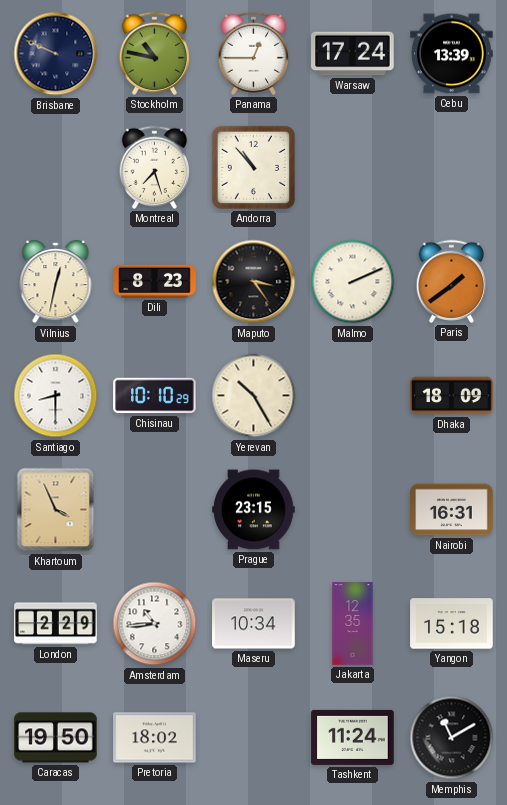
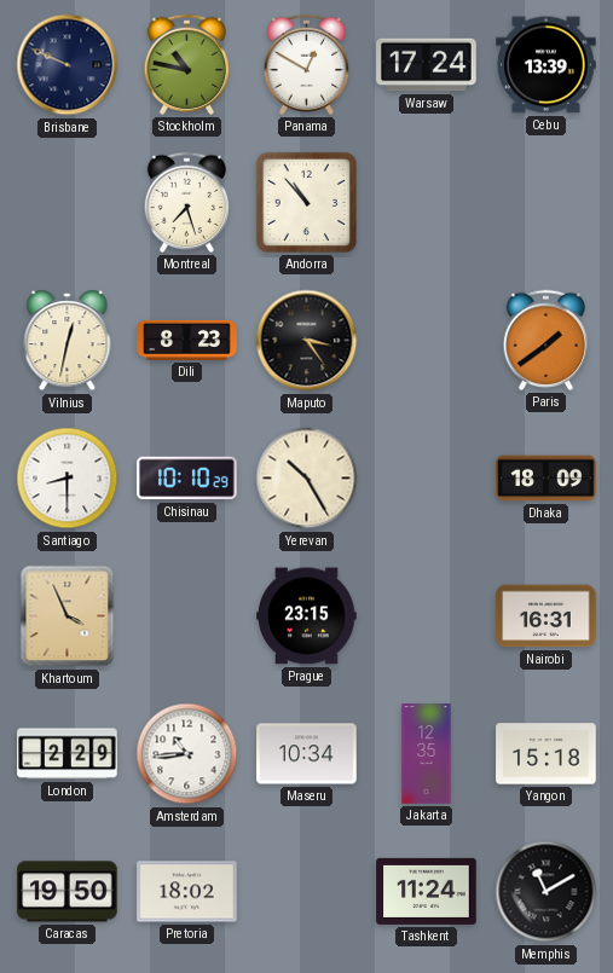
Panama: 12:45 -> 12:50
Malmo: 2:11 -> none
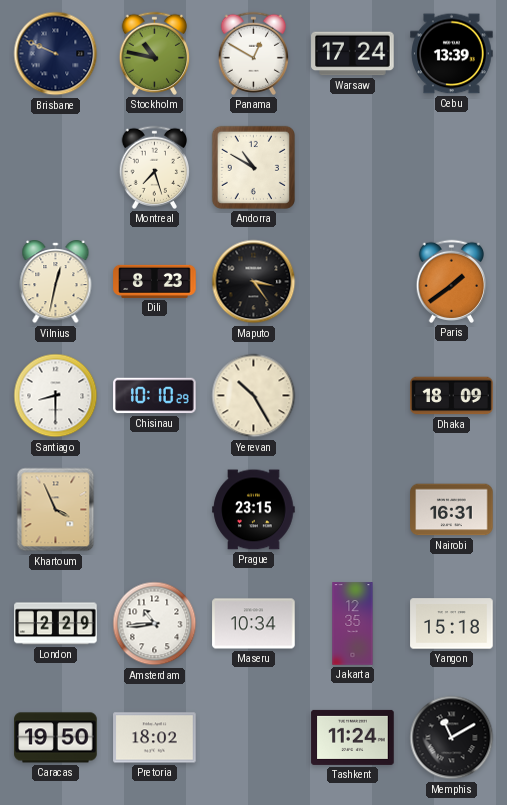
Andorra: 10:53 -> 10:50
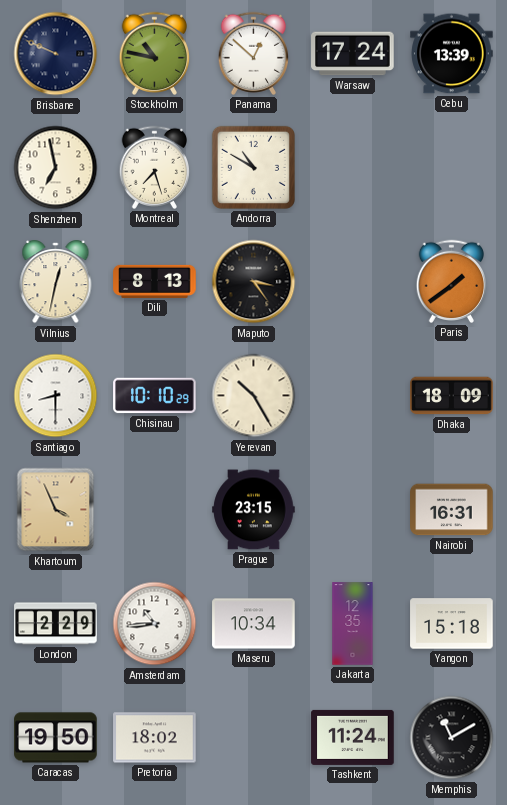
Panama: 12:50 -> 12:52
Shenzhen: none -> 6:58
Dili: 8:23 -> 8:13
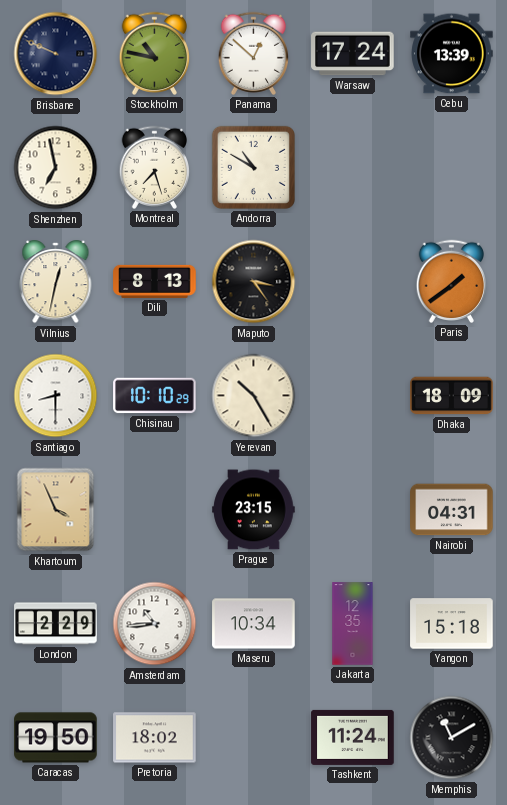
Nairobi: 16:31 -> 04:31
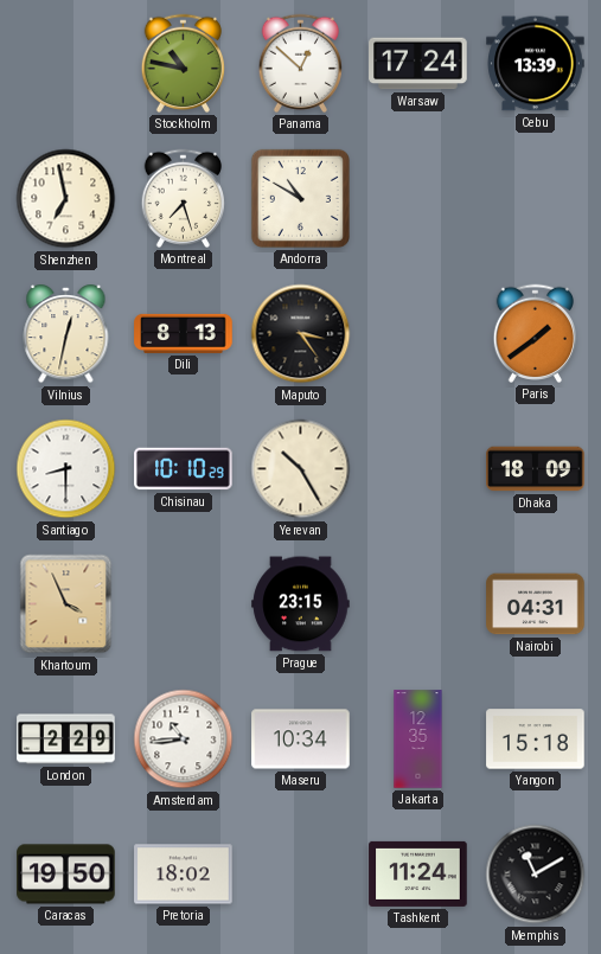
Brisbane: 9:49 -> none
